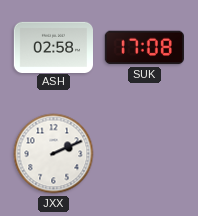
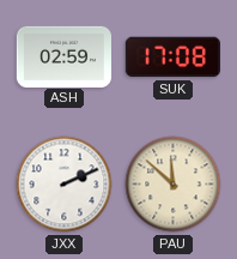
ASH: 02:58 -> 02:59
PAU: none -> 11:52
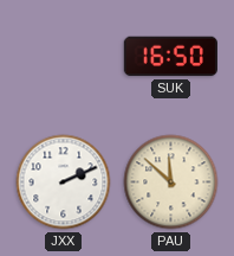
ASH: 02:59 -> none
SUK: 17:08 -> 16:50
